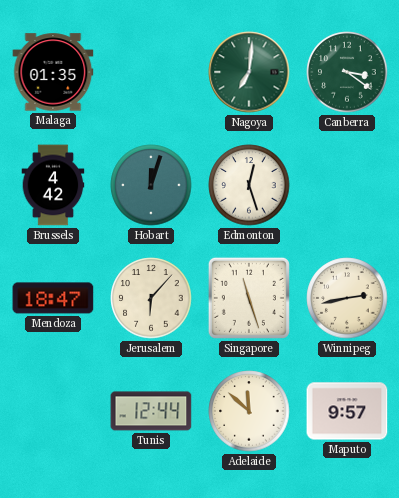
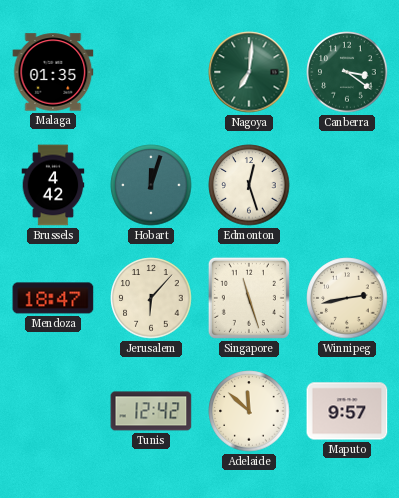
Tunis: 12:44 -> 12:42
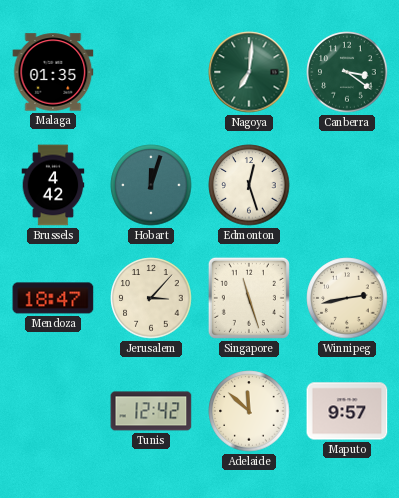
Jerusalem: 6:07 -> 3:07
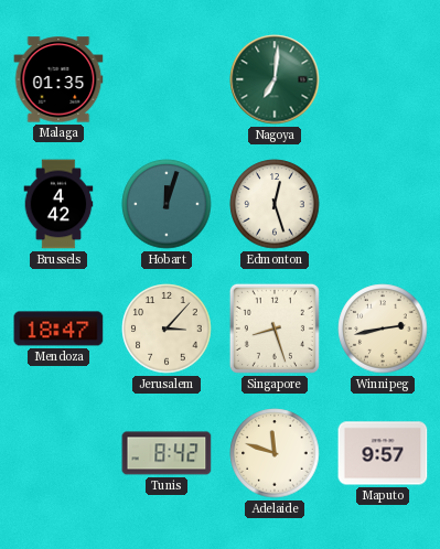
Canberra: 3:21 -> none
Singapore: 11:27 -> 8:27
Tunis: 12:42 -> 8:42
Adelaide: 11:52 -> 11:48
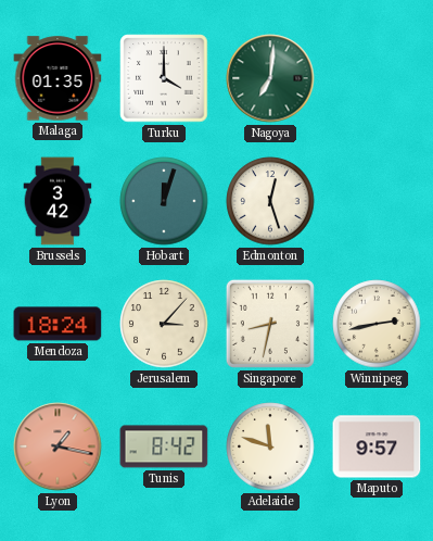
Turku: none -> 4:00
Brussels: 4:42 -> 3:42
Mendoza: 18:47 -> 18:24
Singapore: 8:27 -> 8:32
Lyon: none -> 1:17
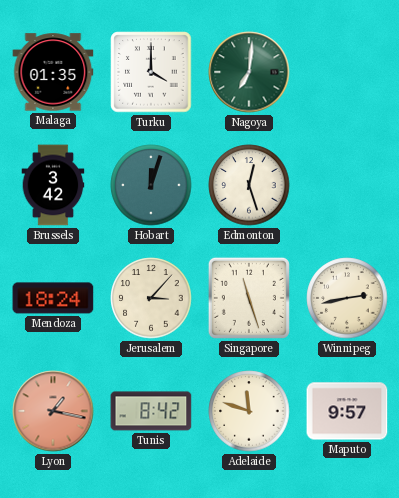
Singapore: 8:32 -> 11:27
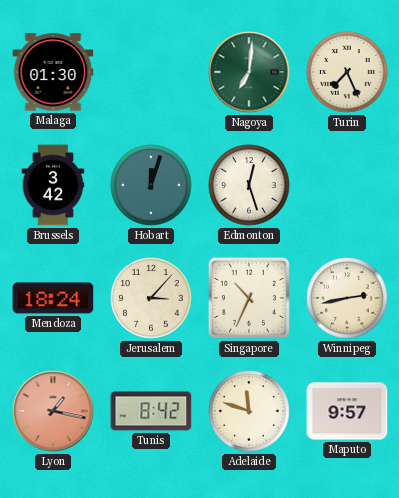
Malaga: 01:35 -> 01:30
Turku: 4:00 -> none
Turin: none -> 7:26
Singapore: 11:27 -> 10:34
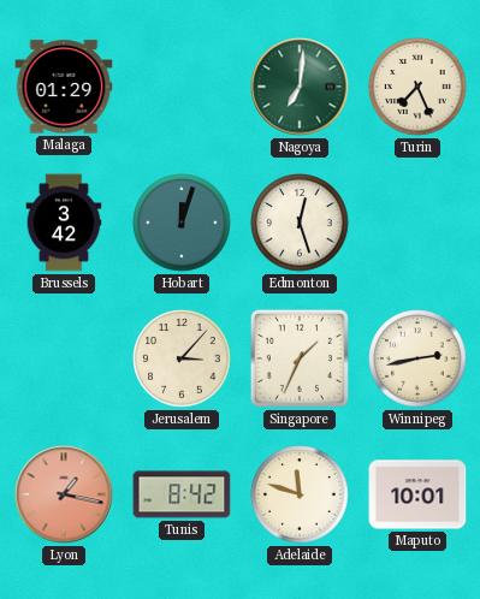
Malaga: 01:30 -> 01:29
Mendoza: 18:24 -> none
Singapore: 10:34 -> 1:34
Maputo: 9:57 -> 10:01
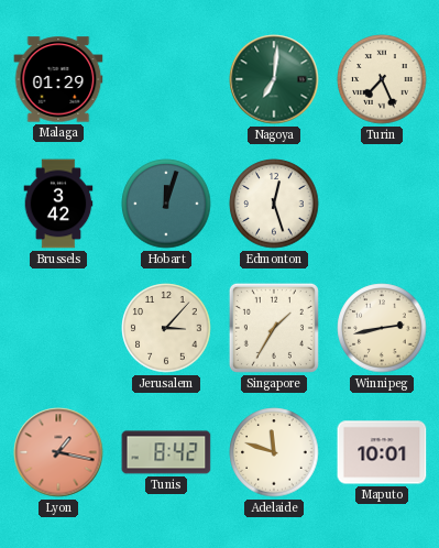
Singapore: 1:34 -> 1:35
